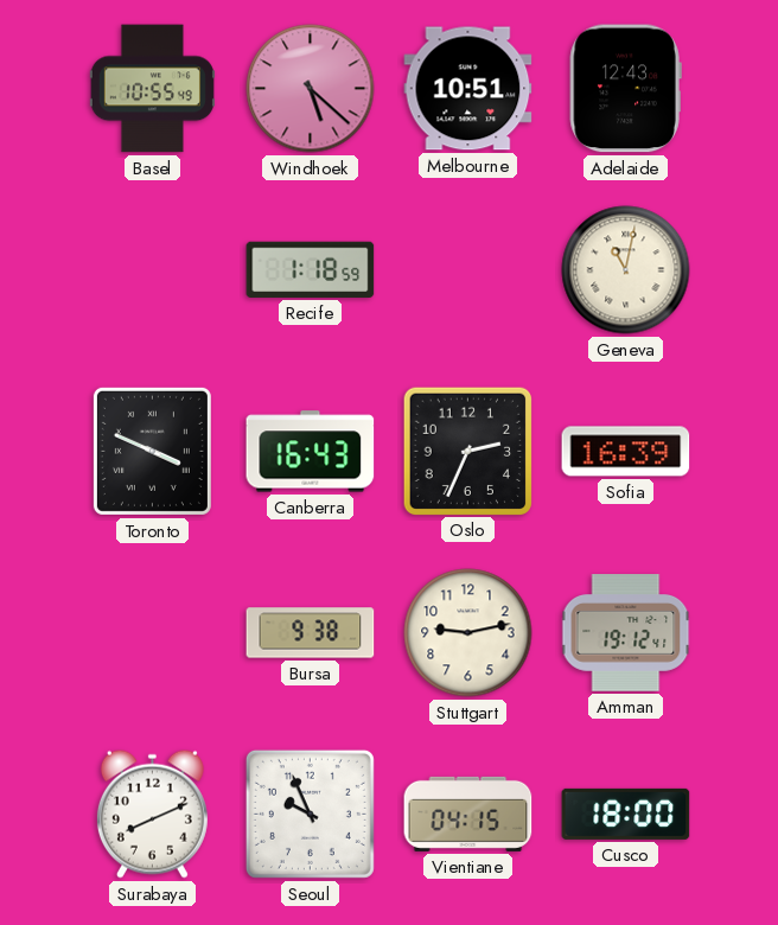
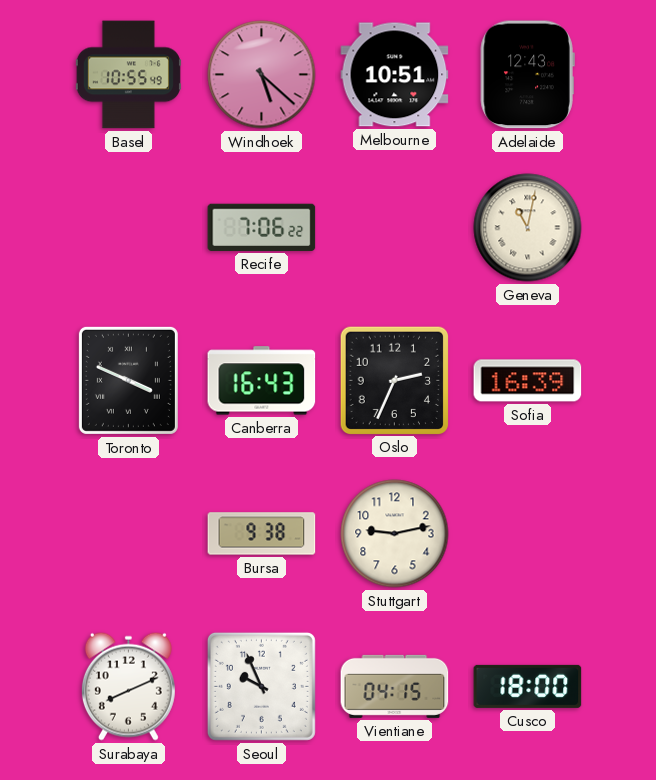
Recife: 1:18 -> 7:06
Amman: 19:12 -> none
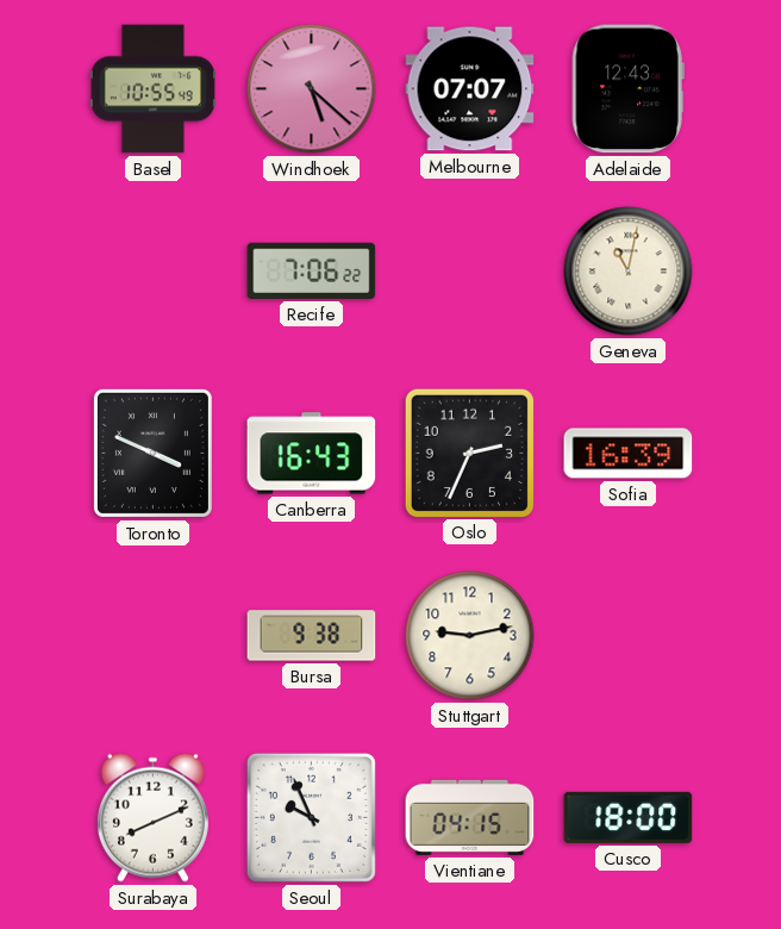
Melbourne: 10:51 -> 07:07
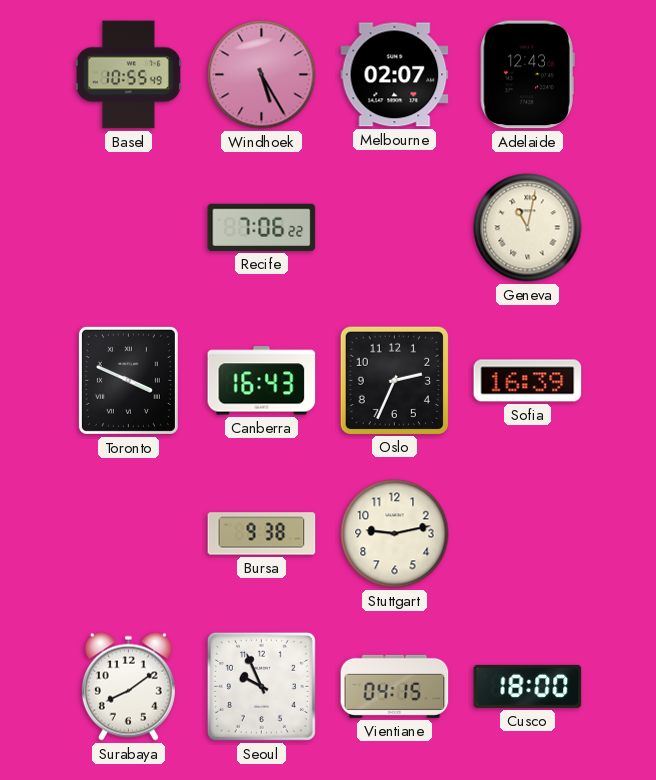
Windhoek: 5:22 -> 5:25
Melbourne: 07:07 -> 02:07
Surabaya: 8:11 -> 8:09
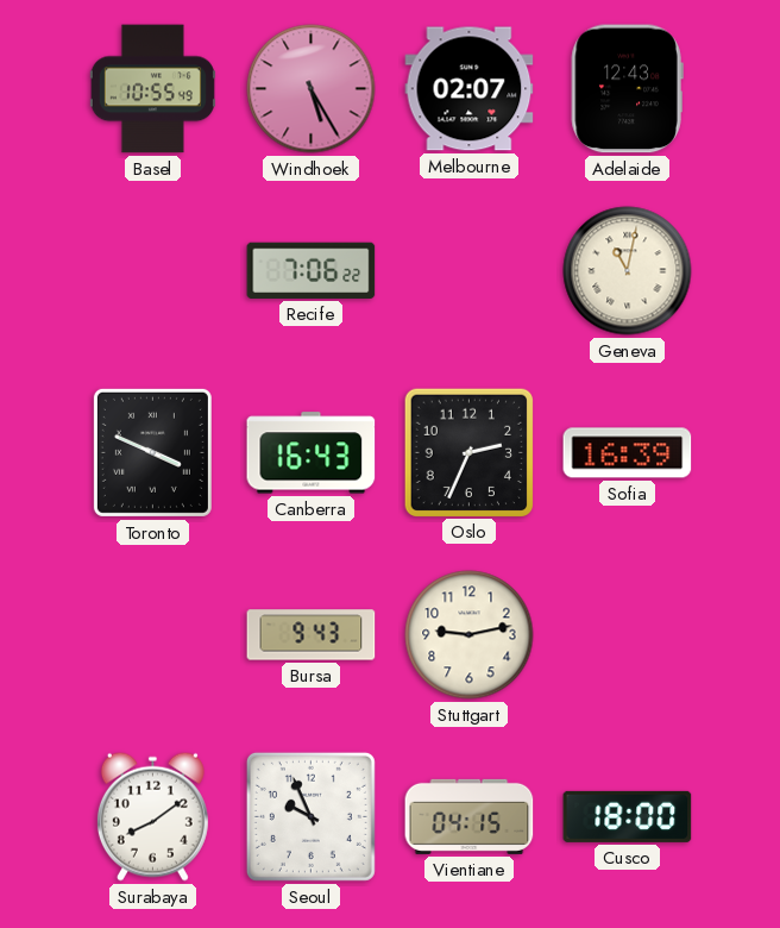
Bursa: 9:38 -> 9:43
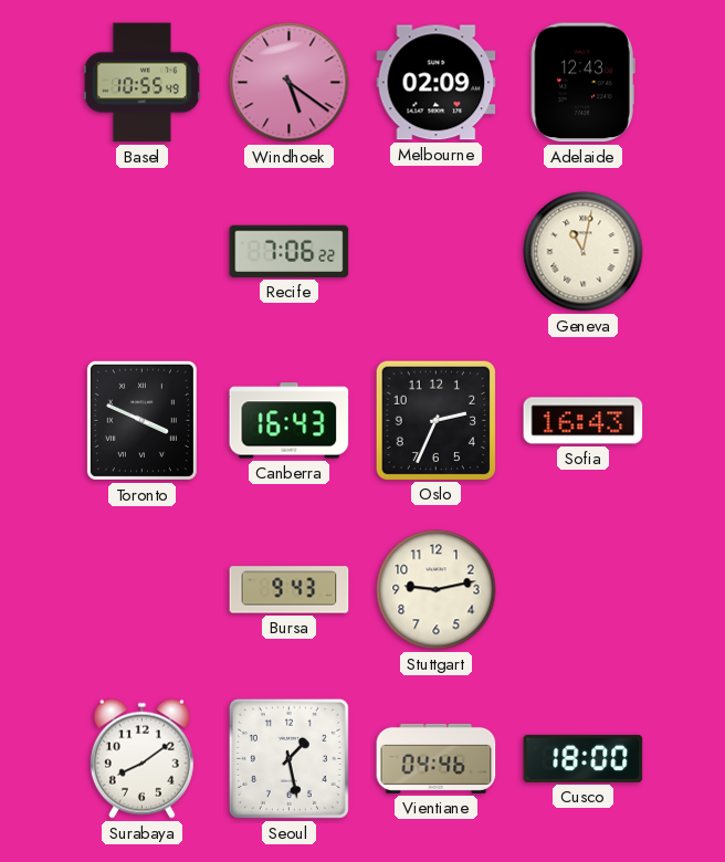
Windhoek: 5:25 -> 5:21
Melbourne: 02:07 -> 02:09
Sofia: 16:39 -> 16:43
Seoul: 9:56 -> 1:28
Vientiane: 04:15 -> 04:46
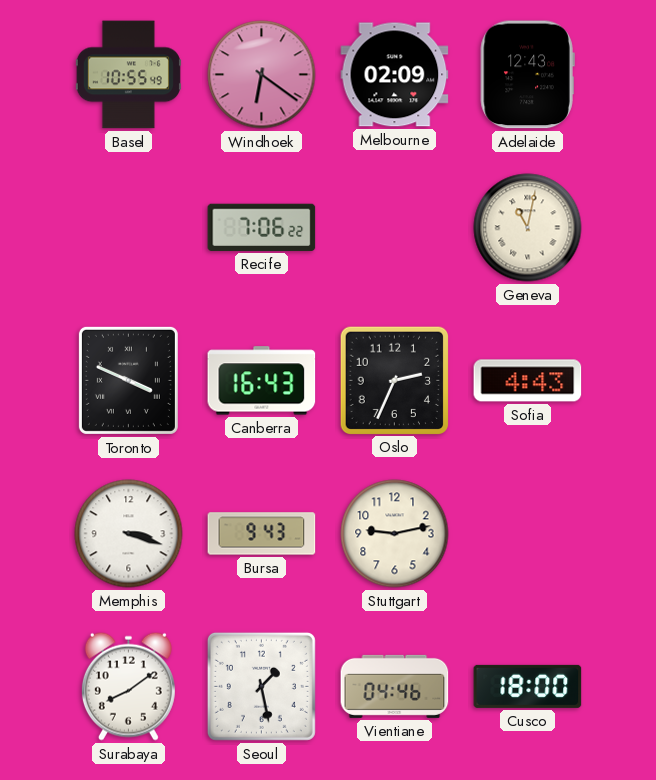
Windhoek: 5:21 -> 6:21
Sofia: 16:43 -> 4:43
Memphis: none -> 3:18
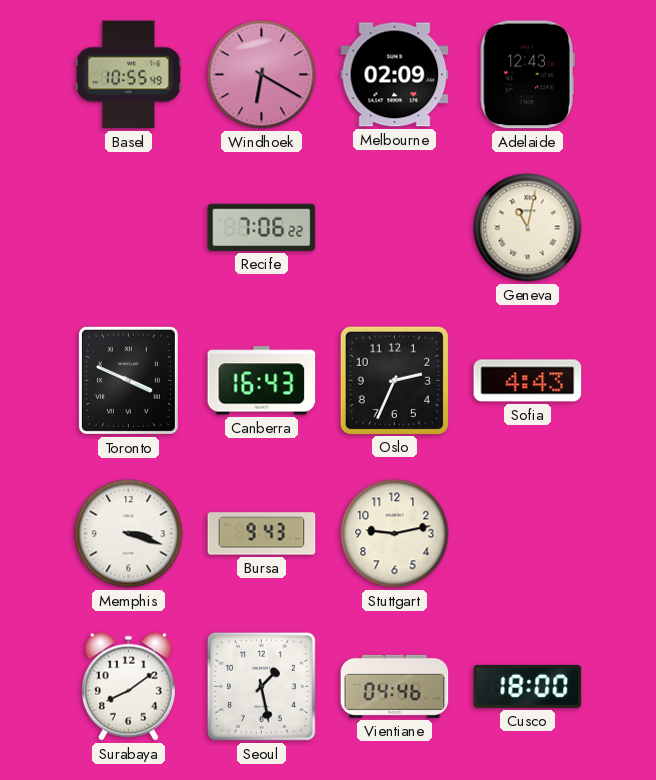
Windhoek: 6:21 -> 6:20
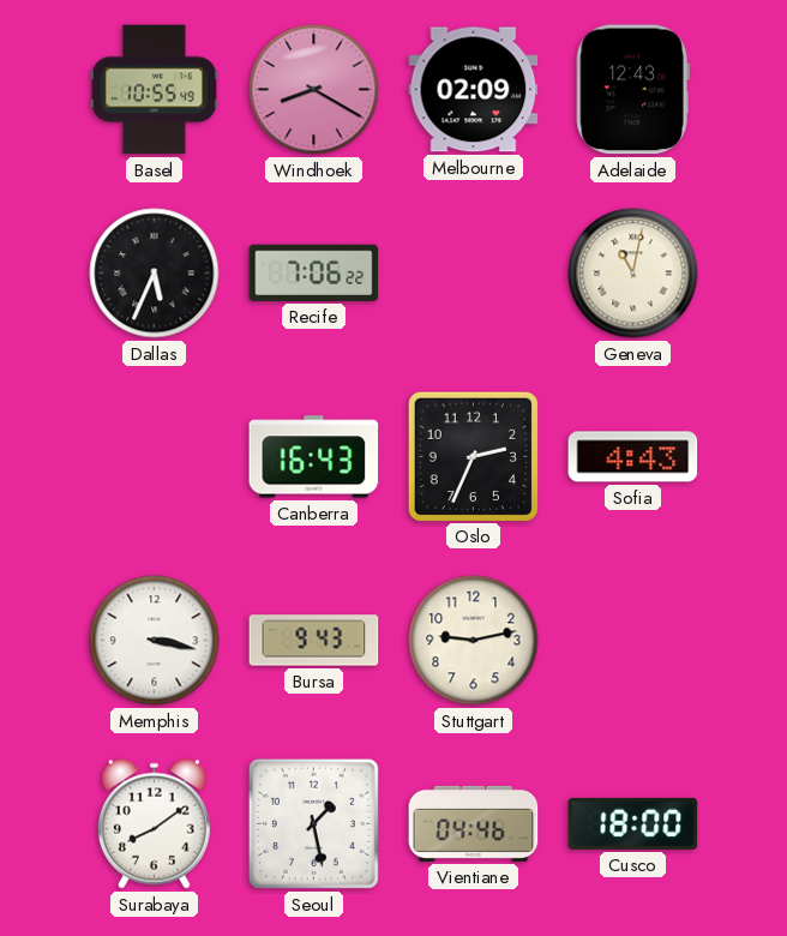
Windhoek: 6:20 -> 8:20
Dallas: none -> 5:34
Toronto: 3:49 -> none
Memphis: 3:18 -> 3:17
